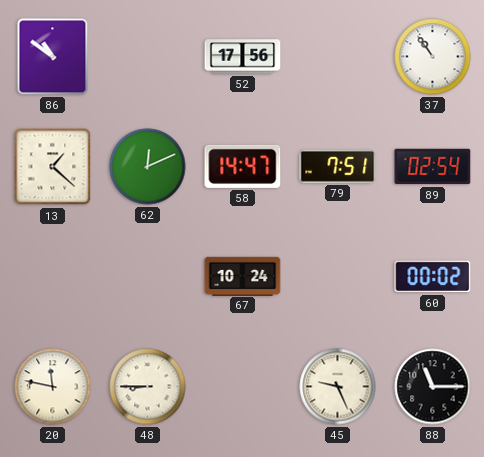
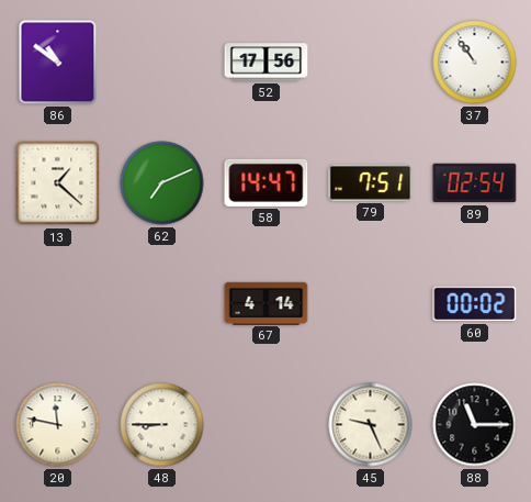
62: 12:11 -> 7:11
67: 10:24 -> 4:14
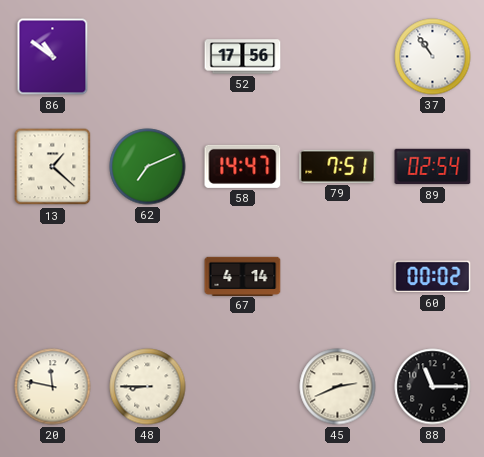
45: 9:26 -> 2:41
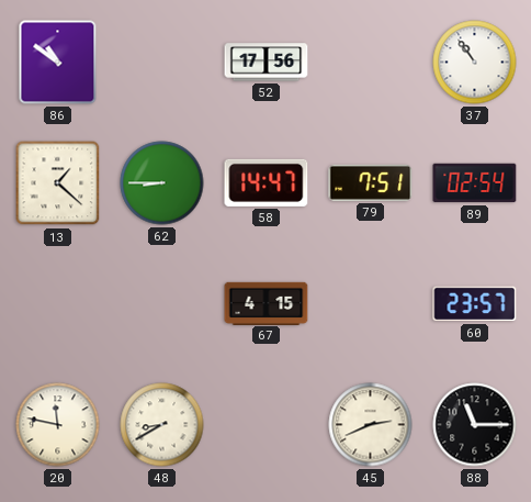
62: 7:11 -> 8:45
67: 4:14 -> 4:15
60: 00:02 -> 23:57
48: 8:45 -> 8:40
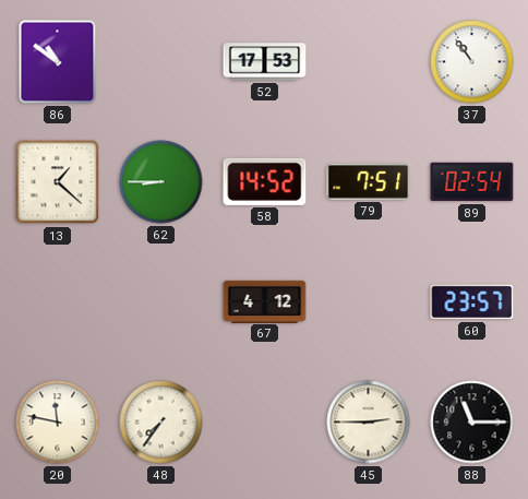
52: 17:56 -> 17:53
58: 14:47 -> 14:52
67: 4:15 -> 4:12
48: 8:40 -> 7:36
45: 2:41 -> 2:45
